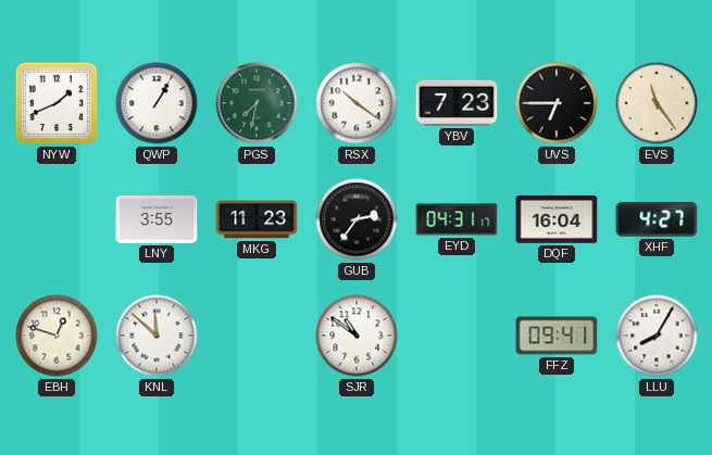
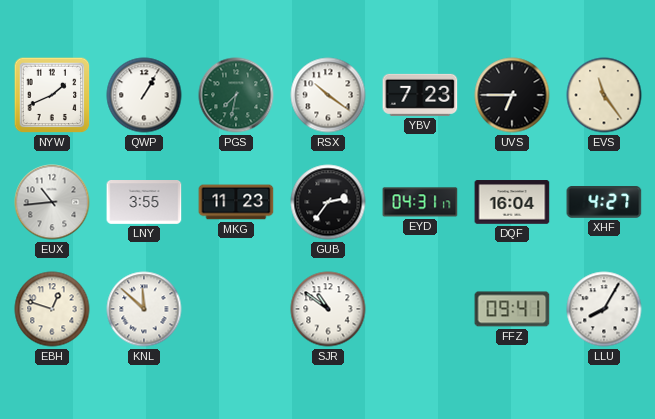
EUX: none -> 10:44
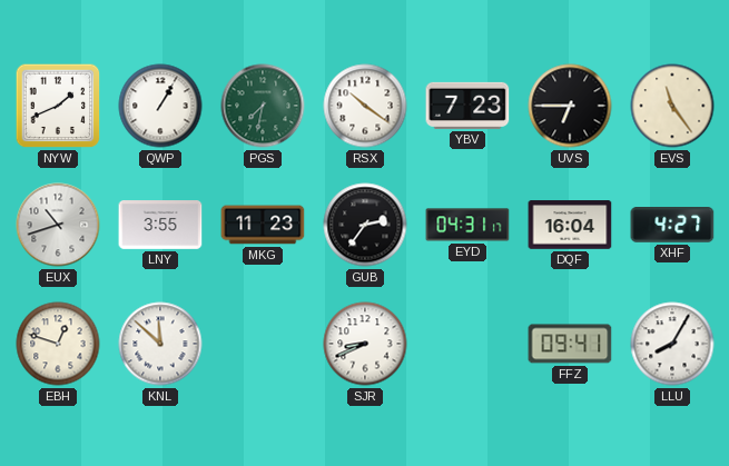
EUX: 10:44 -> 10:42
SJR: 10:51 -> 8:41
